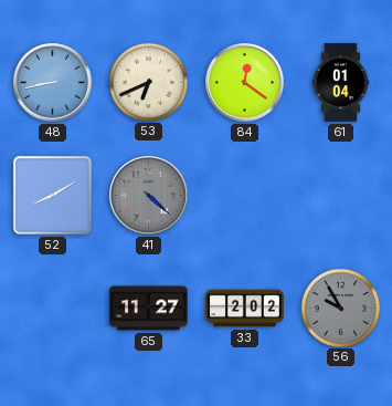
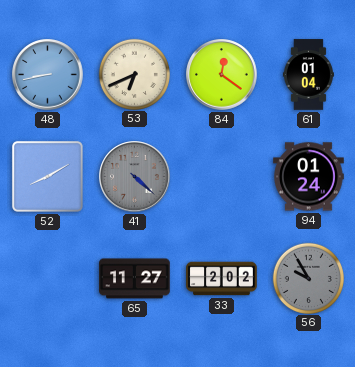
94: none -> 01:24
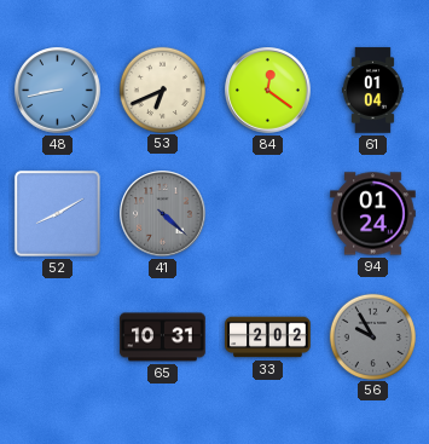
65: 11:27 -> 10:31
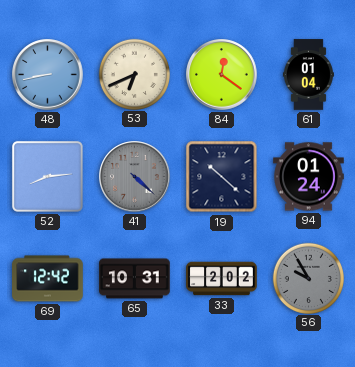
52: 8:10 -> 8:14
19: none -> 10:22
69: none -> 12:42
